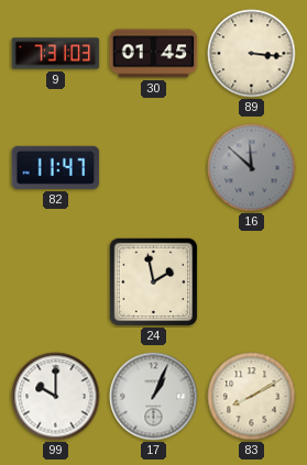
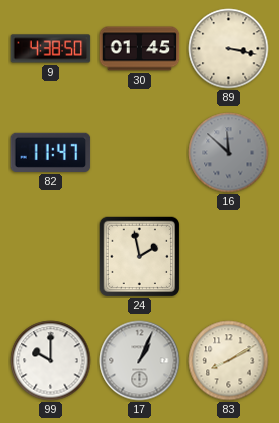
9: 7:31 -> 4:38
89: 3:16 -> 3:17
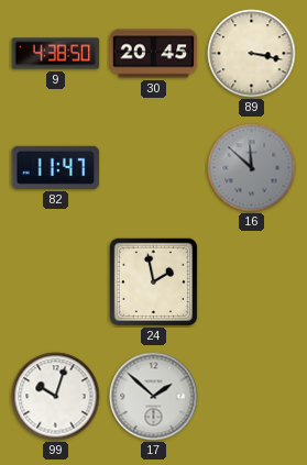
30: 01:45 -> 20:45
99: 10:00 -> 10:03
17: 1:04 -> 1:52
83: 8:10 -> none
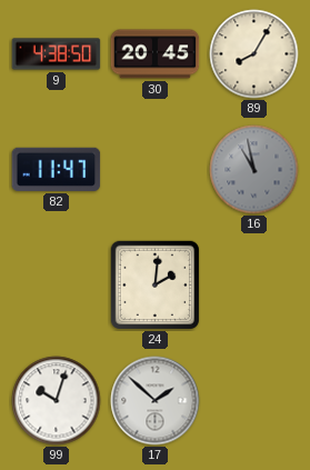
89: 3:17 -> 8:05
16: 11:52 -> 10:58
24: 1:58 -> 2:01
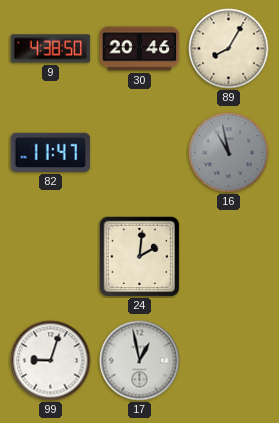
30: 20:45 -> 20:46
99: 10:03 -> 9:03
17: 1:52 -> 12:58
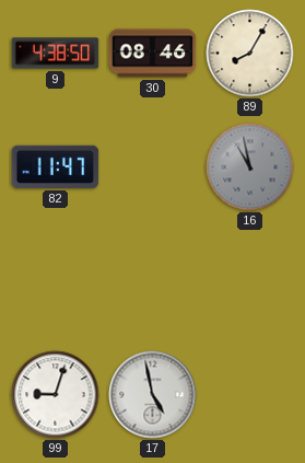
30: 20:46 -> 08:46
24: 2:01 -> none
17: 12:58 -> 4:58
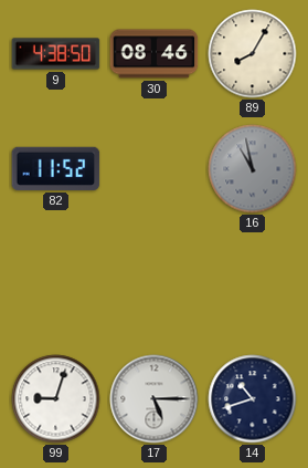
82: 11:47 -> 11:52
17: 4:58 -> 5:15
14: none -> 10:42
